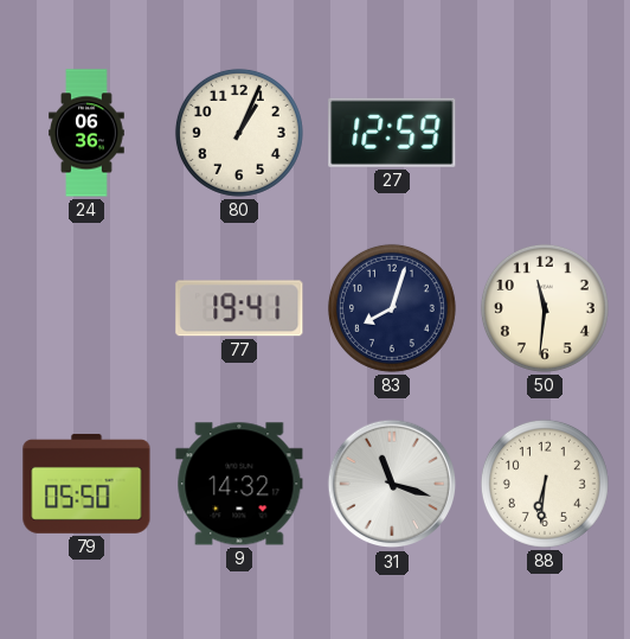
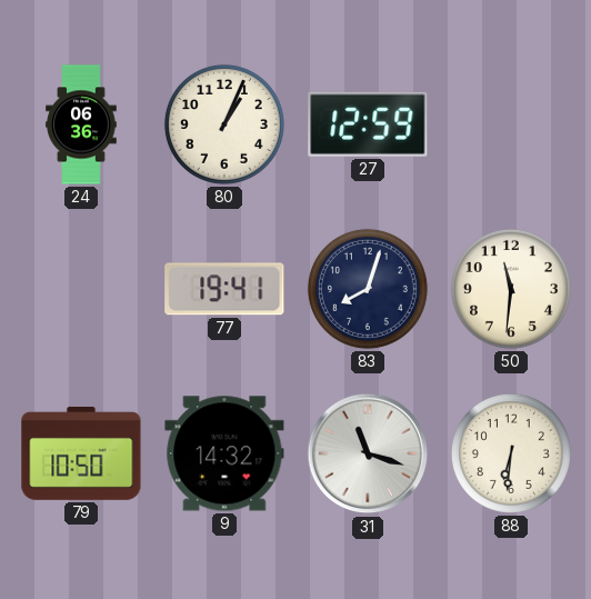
79: 05:50 -> 10:50
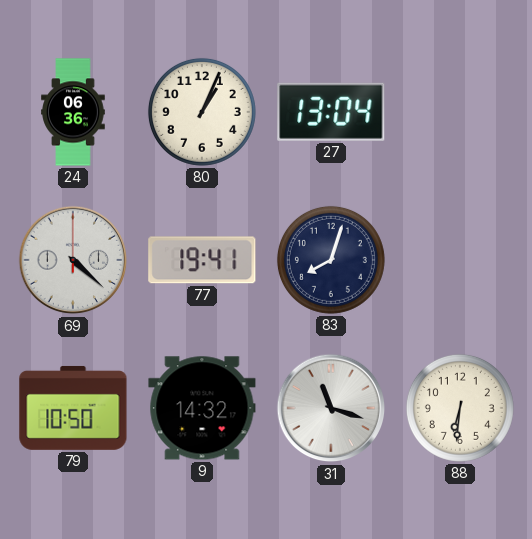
27: 12:59 -> 13:04
69: none -> 4:22
50: 11:31 -> none
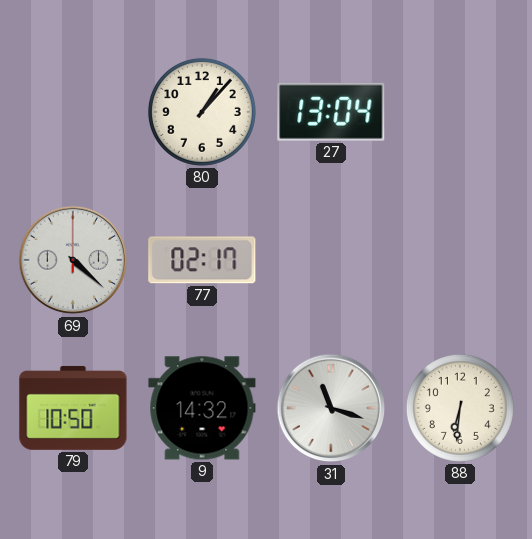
24: 06:36 -> none
80: 1:04 -> 1:07
77: 19:41 -> 02:17
83: 8:03 -> none
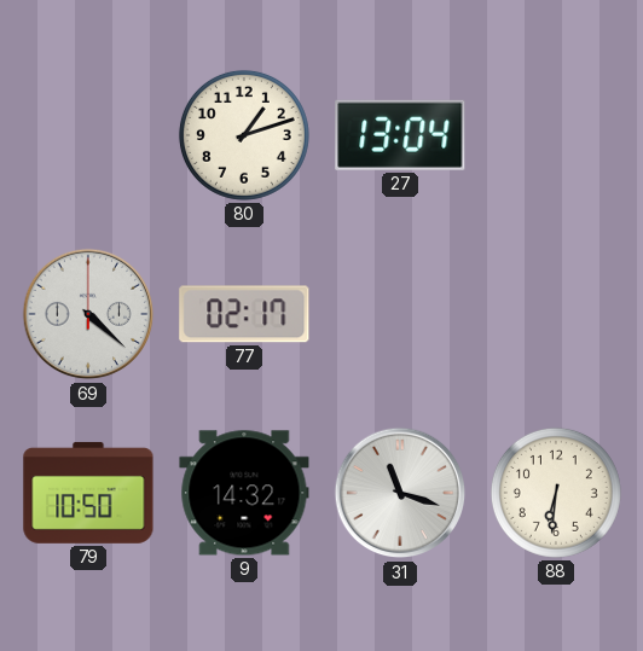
80: 1:07 -> 1:12
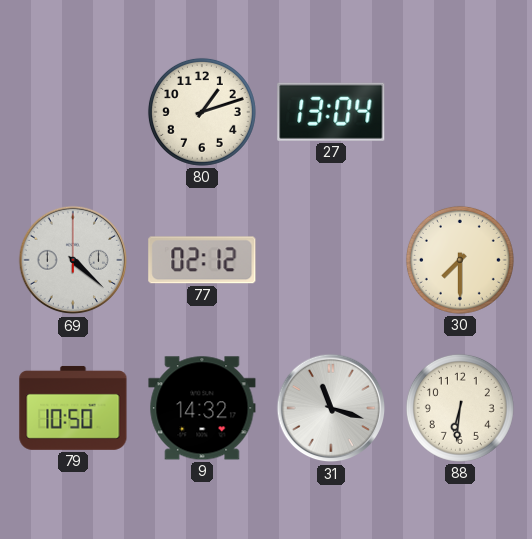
77: 02:17 -> 02:12
30: none -> 7:30
